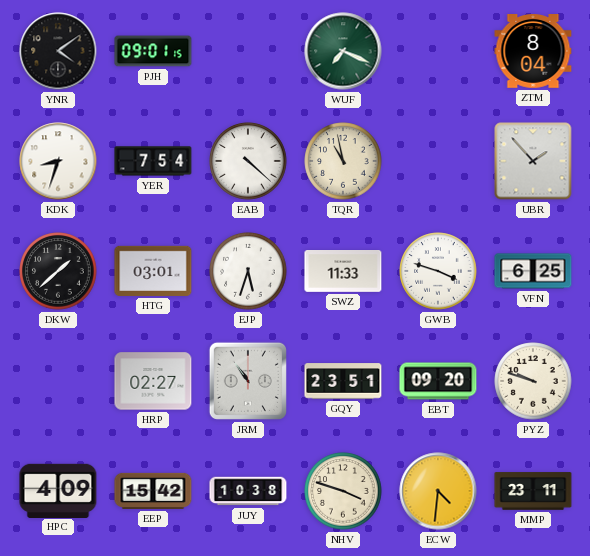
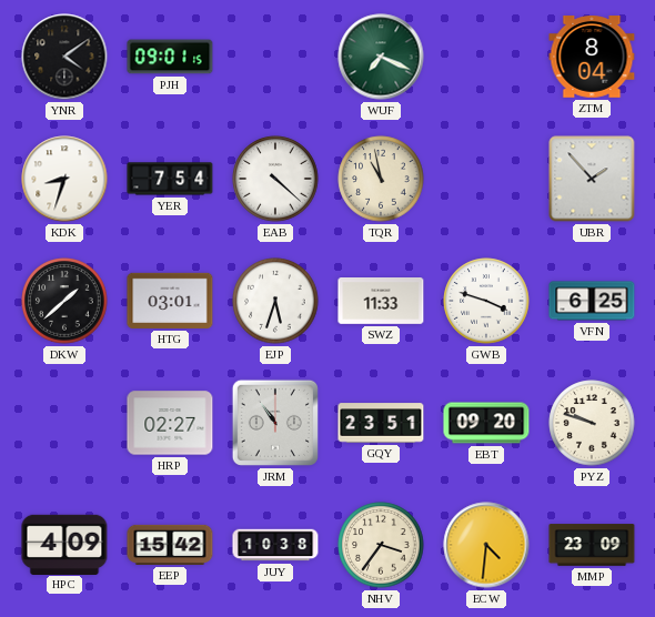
NHV: 3:48 -> 3:36
MMP: 23:11 -> 23:09
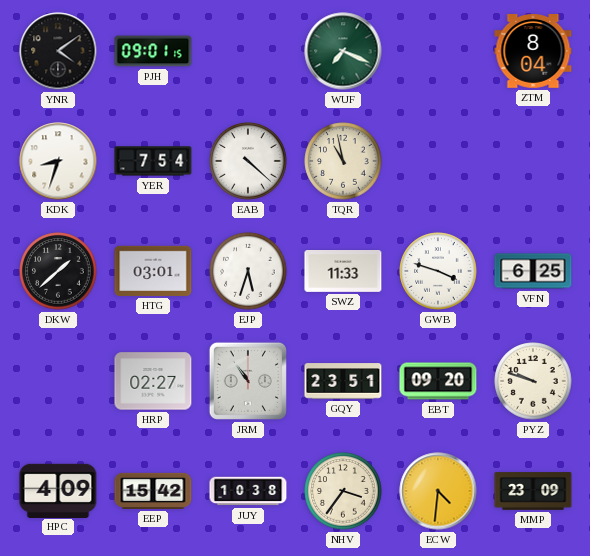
UBR: 1:53 -> none
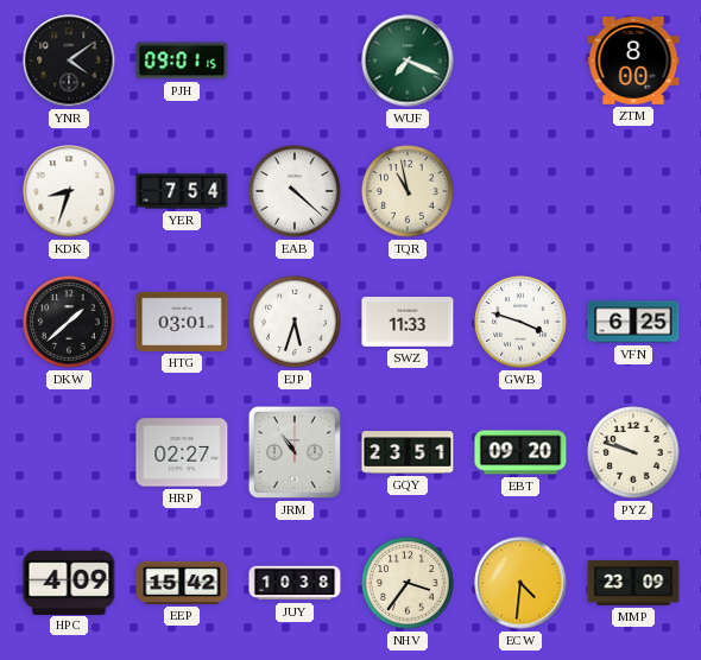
ZTM: 8:04 -> 8:00
